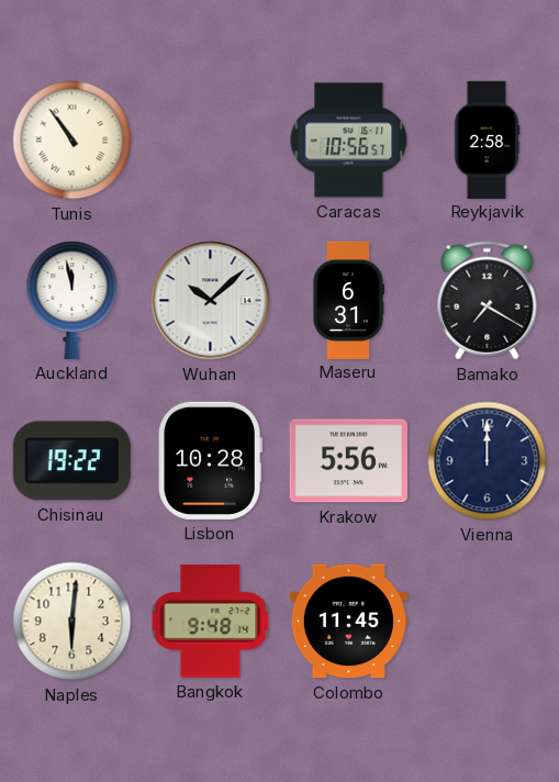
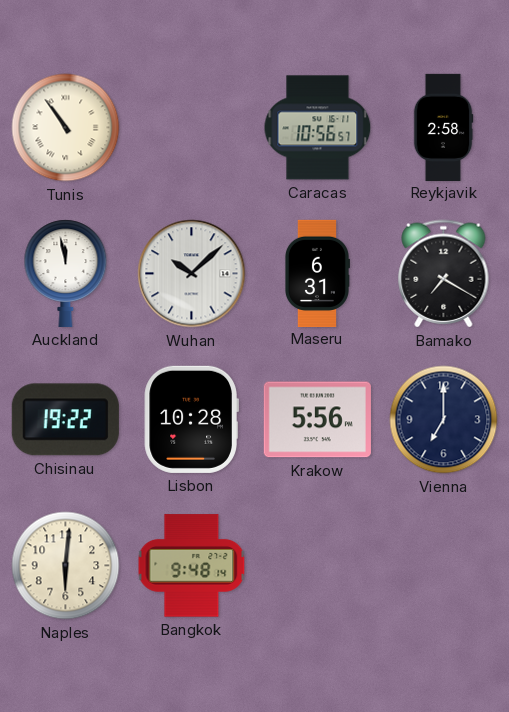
Vienna: 12:00 -> 7:00
Colombo: 11:45 -> none
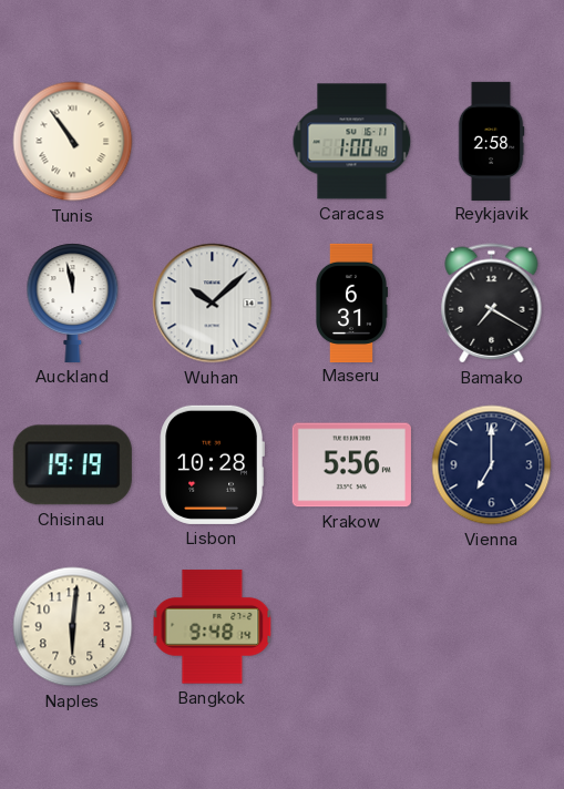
Caracas: 10:56 -> 1:00
Chisinau: 19:22 -> 19:19
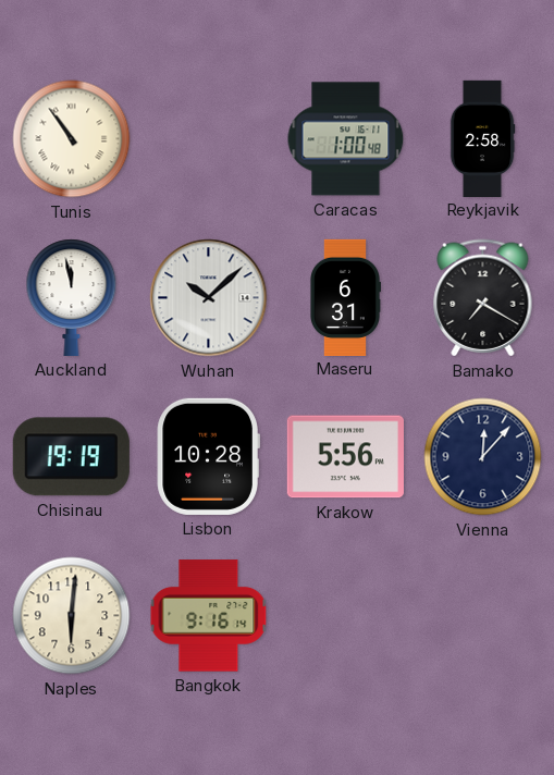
Vienna: 7:00 -> 12:07
Bangkok: 9:48 -> 9:16
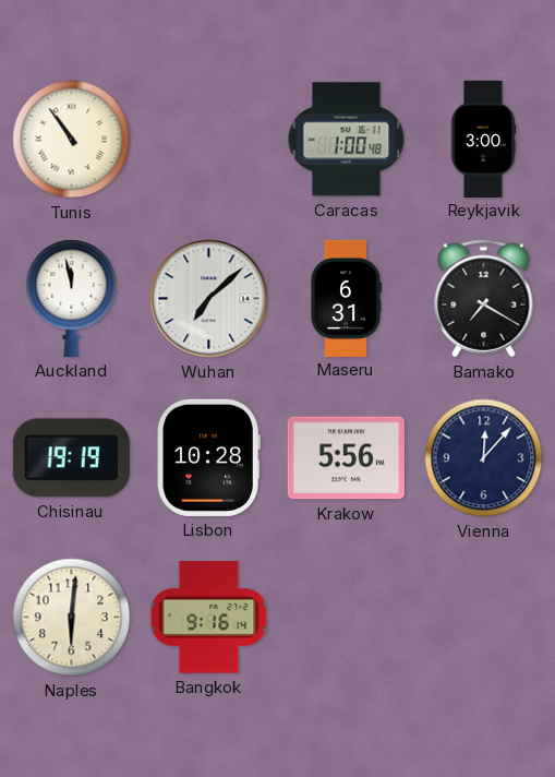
Reykjavik: 2:58 -> 3:00
Wuhan: 10:08 -> 7:08
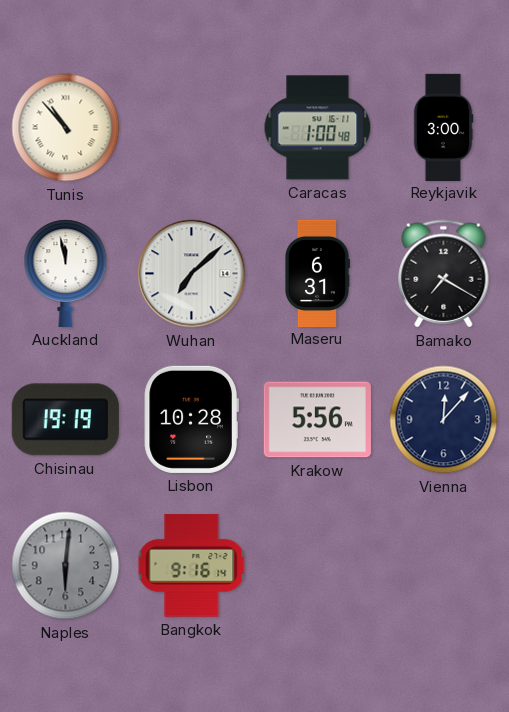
Tunis: 10:54 -> 10:53
Naples dial: cream -> grey
